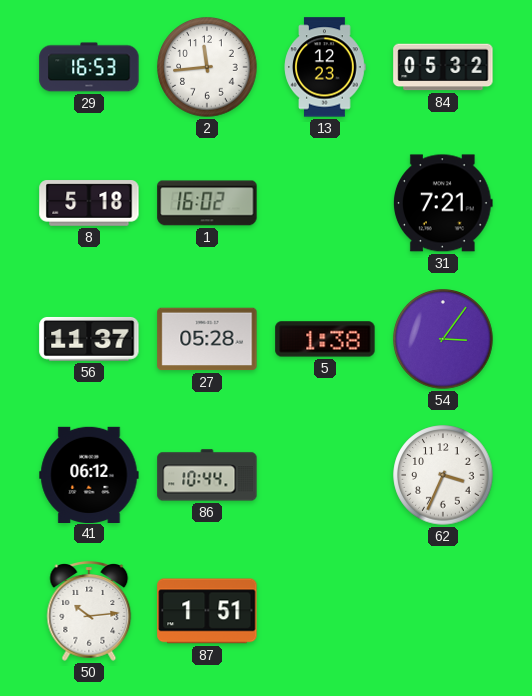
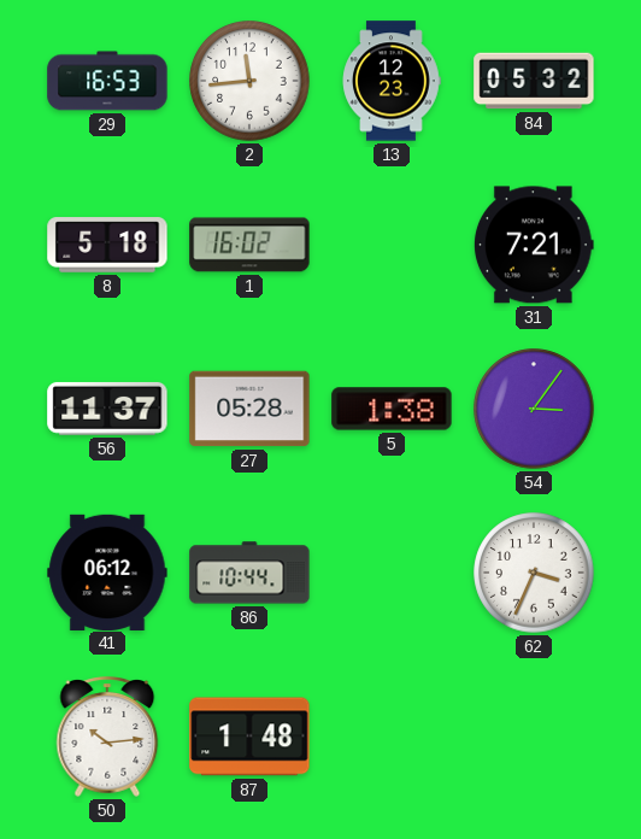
87: 1:51 -> 1:48
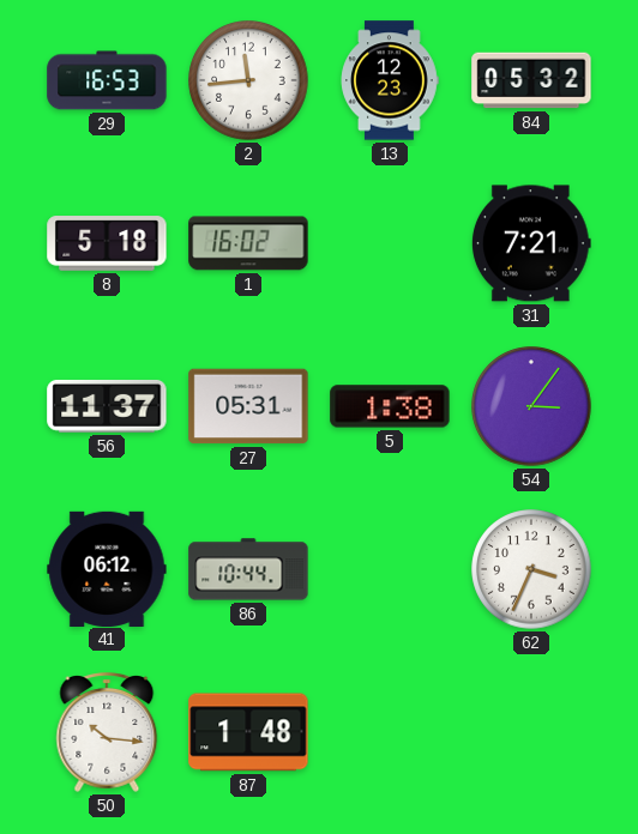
27: 05:28 -> 05:31
50: 10:14 -> 10:16
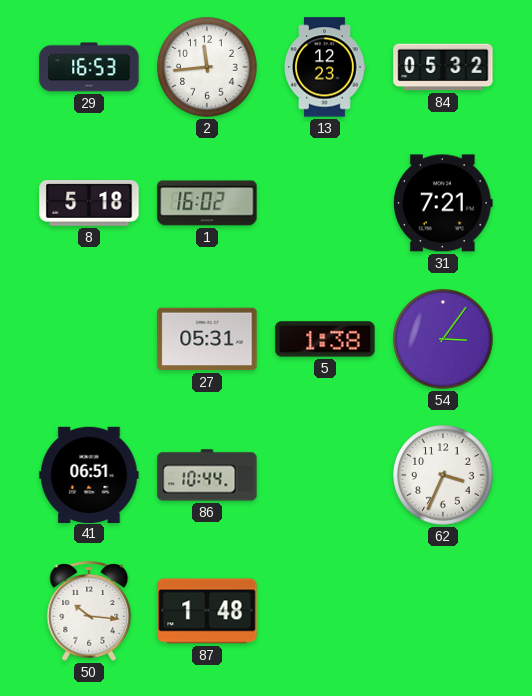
56: 11:37 -> none
41: 06:12 -> 06:51
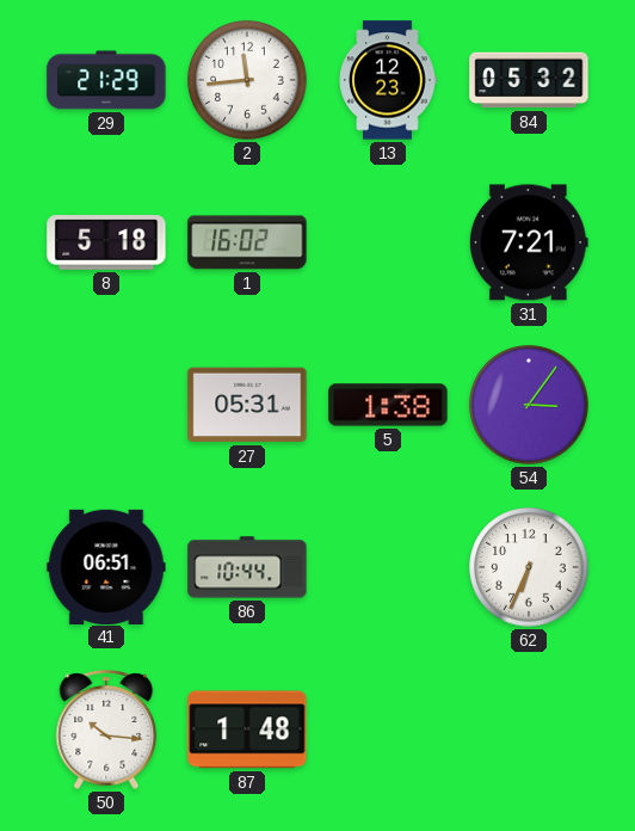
29: 16:53 -> 21:29
62: 3:34 -> 6:34
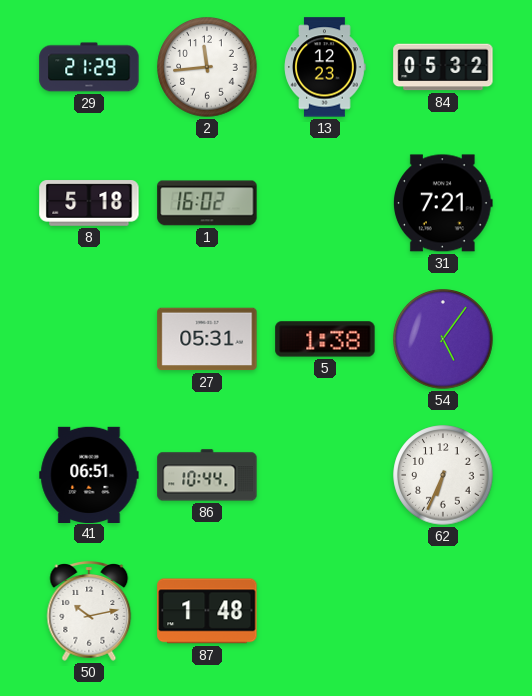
54: 3:06 -> 5:06
50: 10:16 -> 10:13
